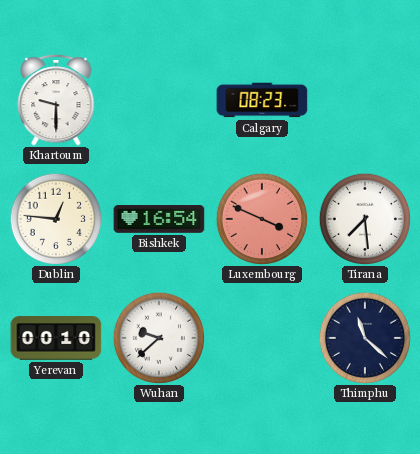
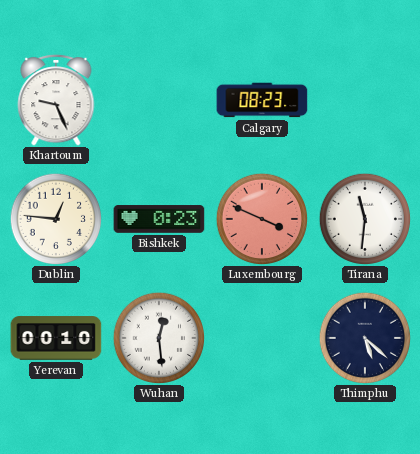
Khartoum: 9:30 -> 9:26
Bishkek: 16:54 -> 0:23
Tirana: 7:29 -> 11:31
Wuhan: 9:38 -> 12:29
Thimphu: 11:22 -> 5:22
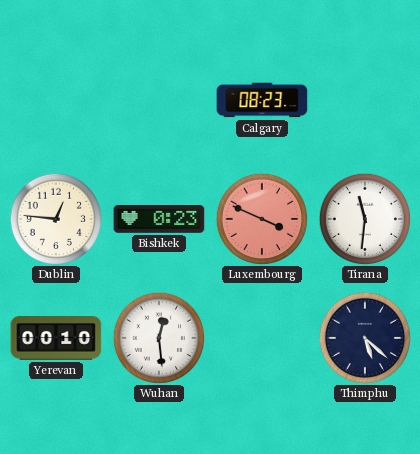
Khartoum: 9:26 -> none
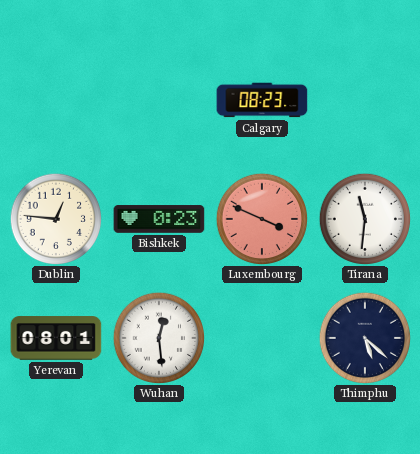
Yerevan: 00:10 -> 08:01
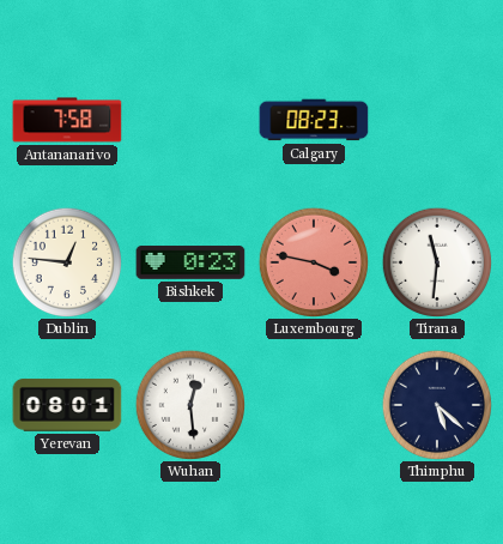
Antananarivo: none -> 7:58
Luxembourg: 3:49 -> 3:47
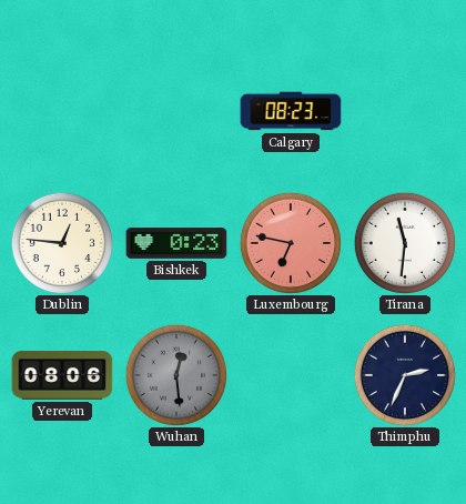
Antananarivo: 7:58 -> none
Luxembourg: 3:47 -> 6:47
Yerevan: 08:01 -> 08:06
Wuhan dial: white -> grey
Thimphu: 5:22 -> 2:34
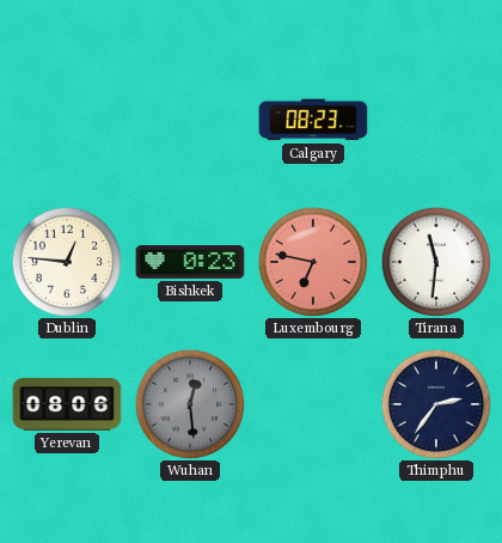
Thimphu: 2:34 -> 2:36
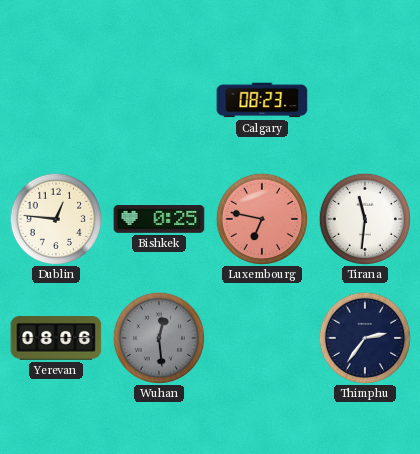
Bishkek: 0:23 -> 0:25
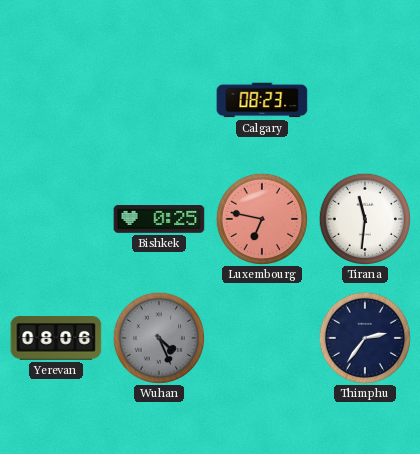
Dublin: 12:46 -> none
Wuhan: 12:29 -> 4:26
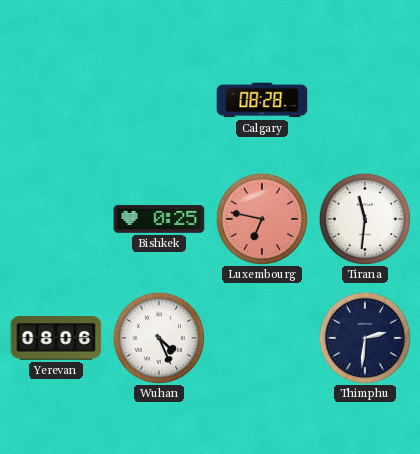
Calgary: 08:23 -> 08:28
Wuhan dial: grey -> white
Thimphu: 2:36 -> 2:31
